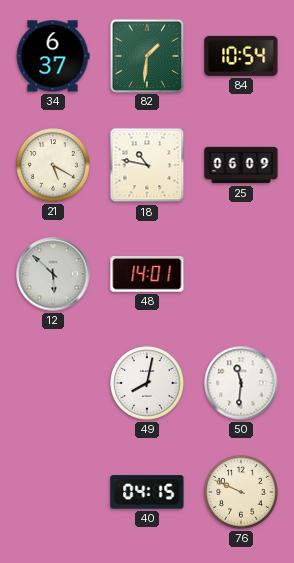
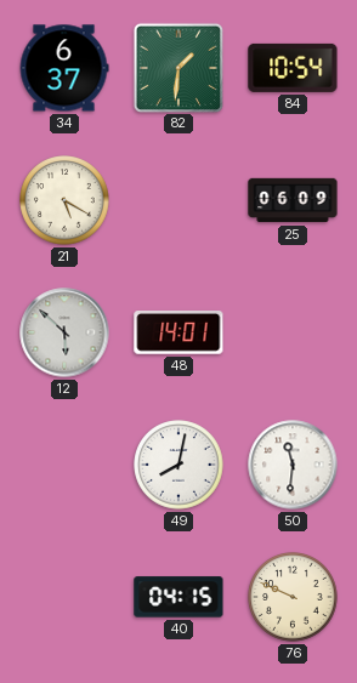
18: 10:47 -> none
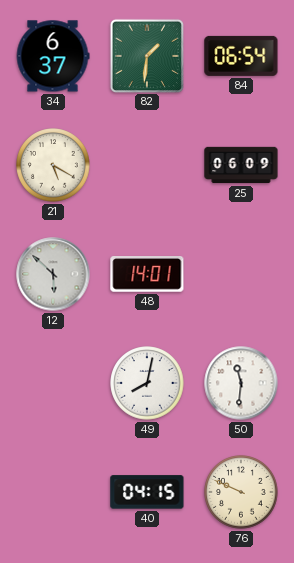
84: 10:54 -> 06:54
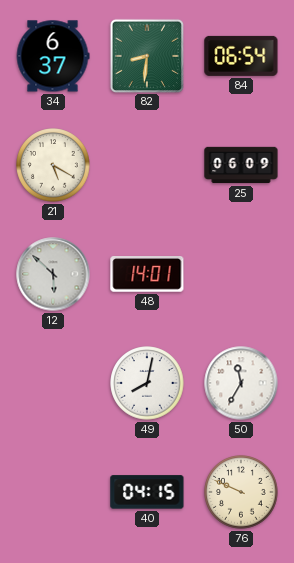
82: 1:31 -> 8:31
50: 11:31 -> 11:35
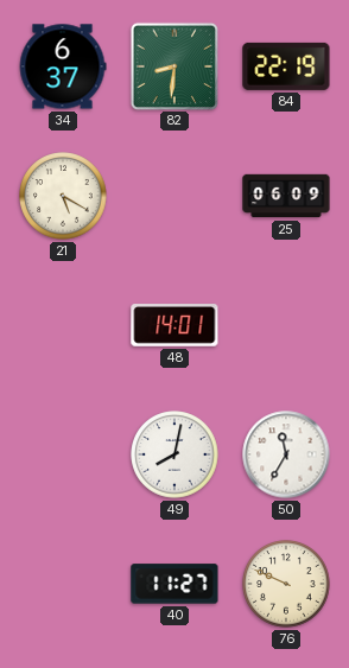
84: 06:54 -> 22:19
12: 5:52 -> none
40: 04:15 -> 11:27
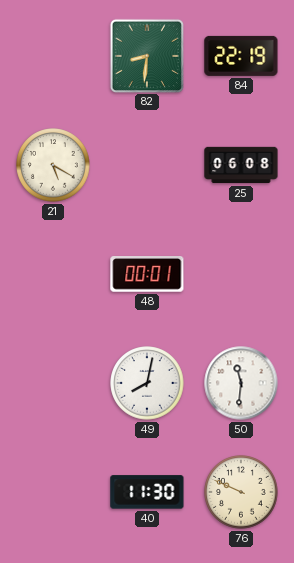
34: 6:37 -> none
25: 06:09 -> 06:08
48: 14:01 -> 00:01
50: 11:35 -> 11:31
40: 11:27 -> 11:30
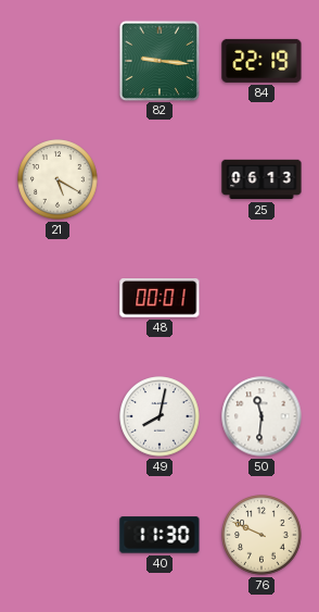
82: 8:31 -> 9:16
25: 06:08 -> 06:13
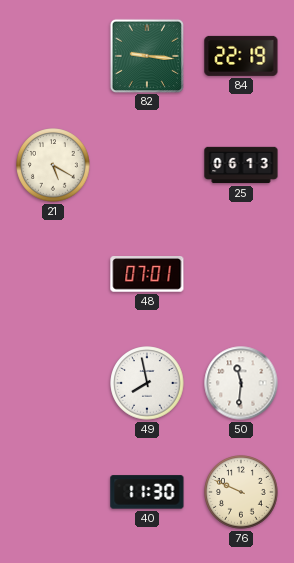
48: 00:01 -> 07:01
49: 8:02 -> 7:58
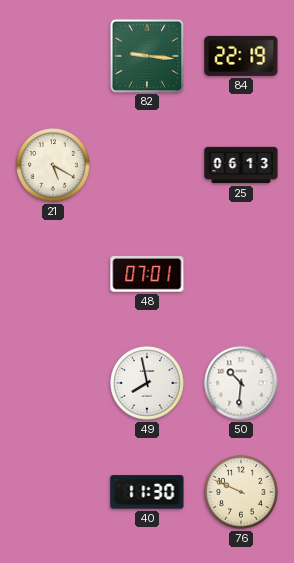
50: 11:31 -> 10:31
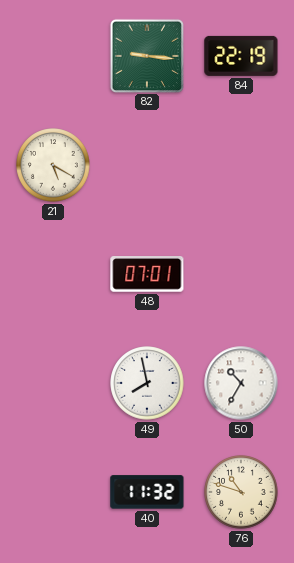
25: 06:13 -> none
50: 10:31 -> 10:35
40: 11:30 -> 11:32
76: 9:49 -> 10:48
